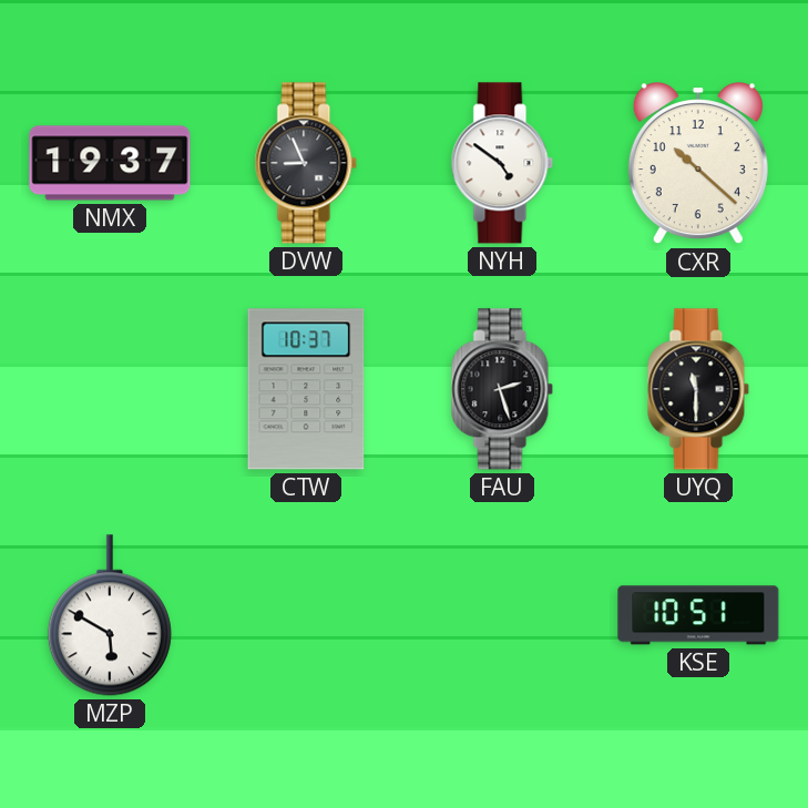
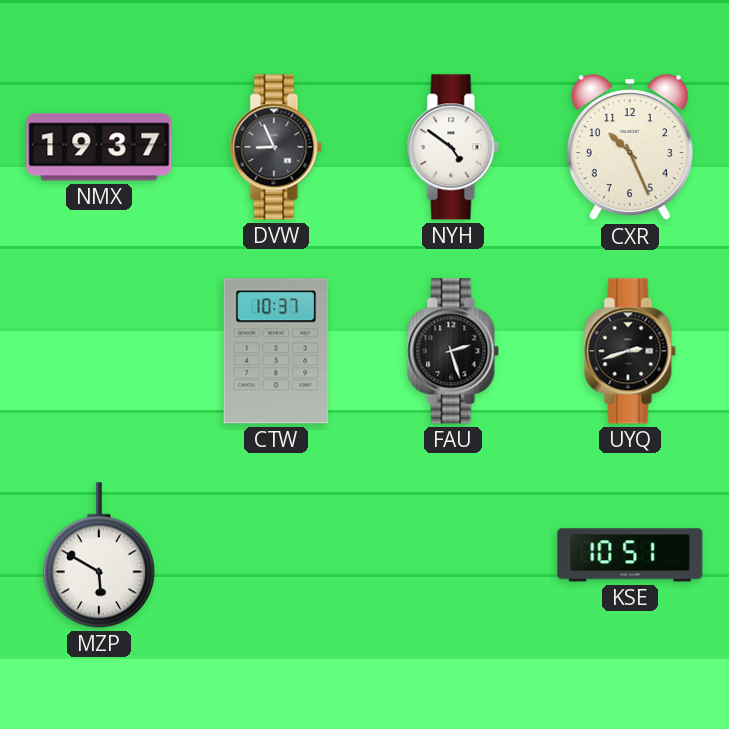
CXR: 10:22 -> 10:26
UYQ: 11:30 -> 2:42
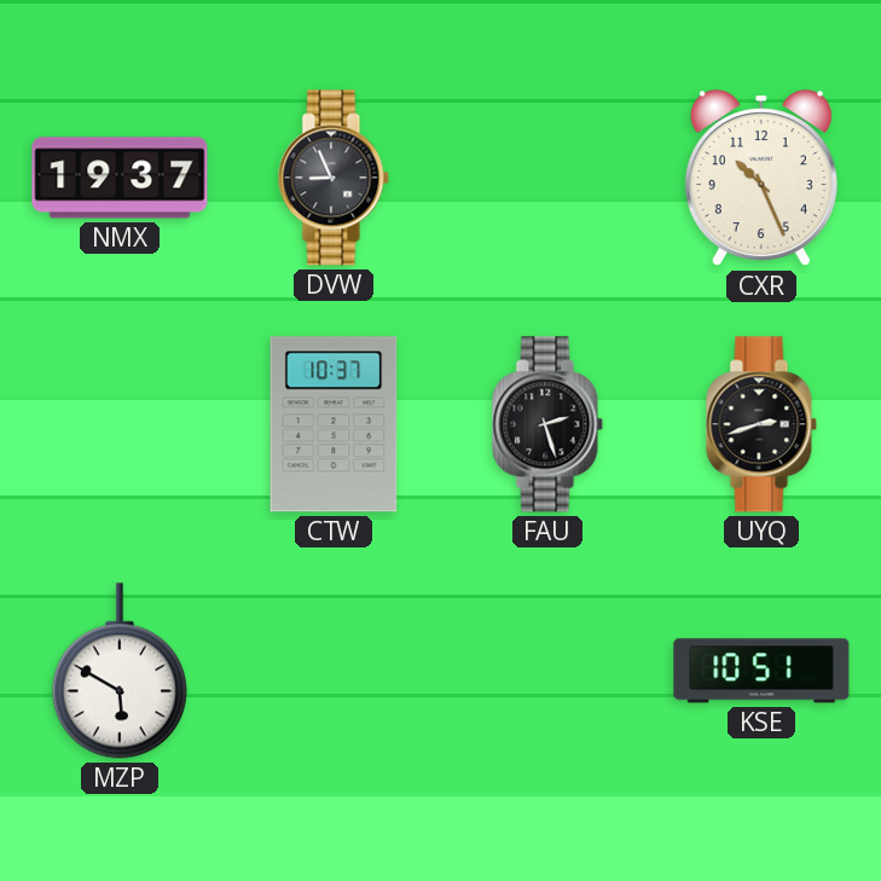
NYH: 4:51 -> none
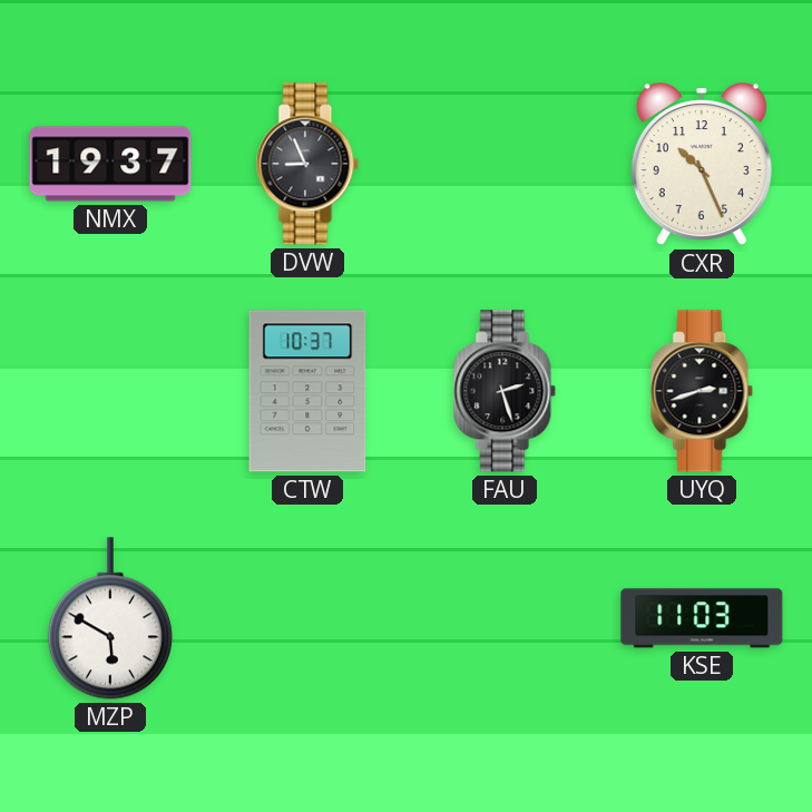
KSE: 10:51 -> 11:03
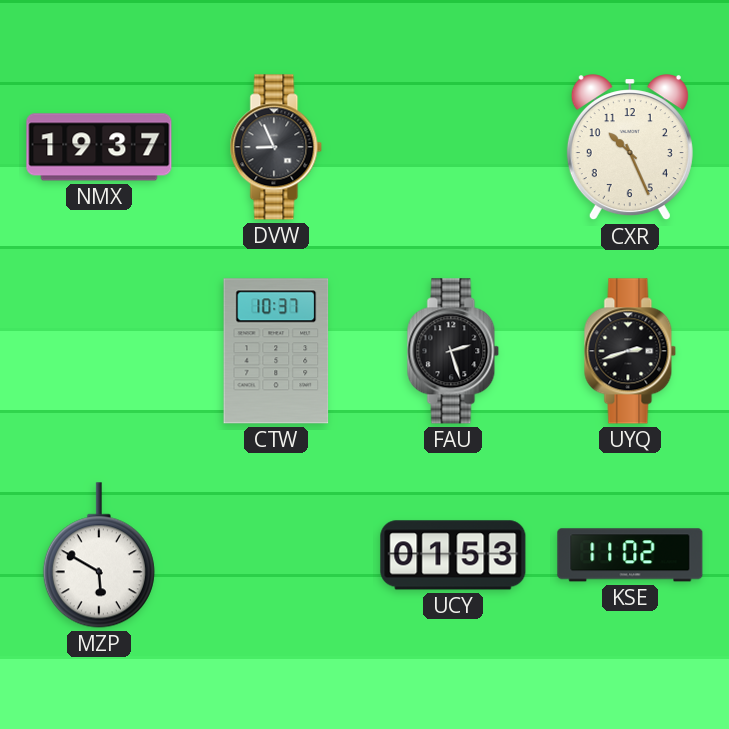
UCY: none -> 01:53
KSE: 11:03 -> 11:02
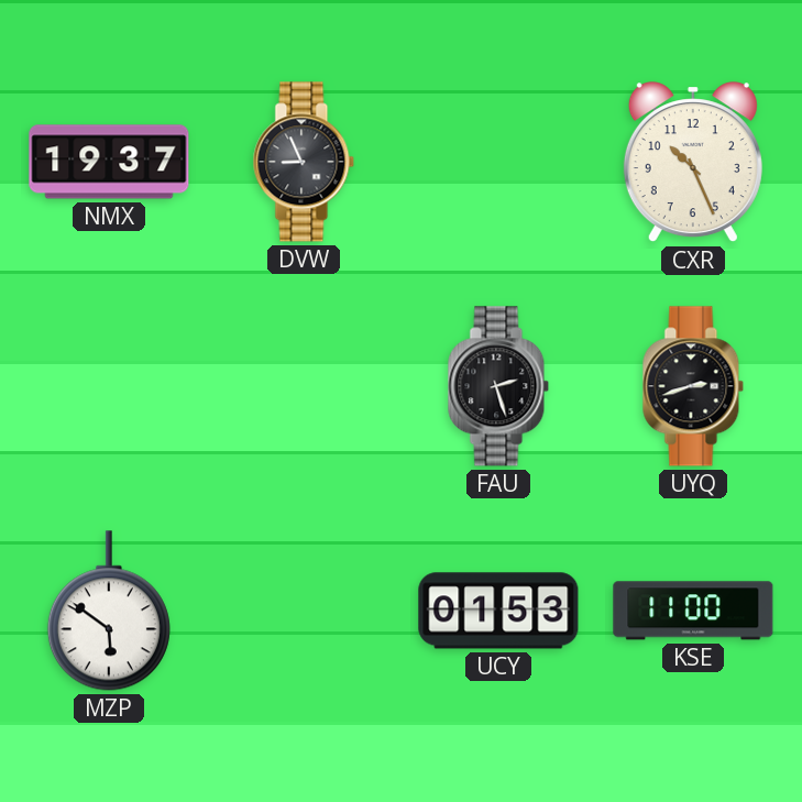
CTW: 10:37 -> none
MZP: 5:50 -> 5:51
KSE: 11:02 -> 11:00
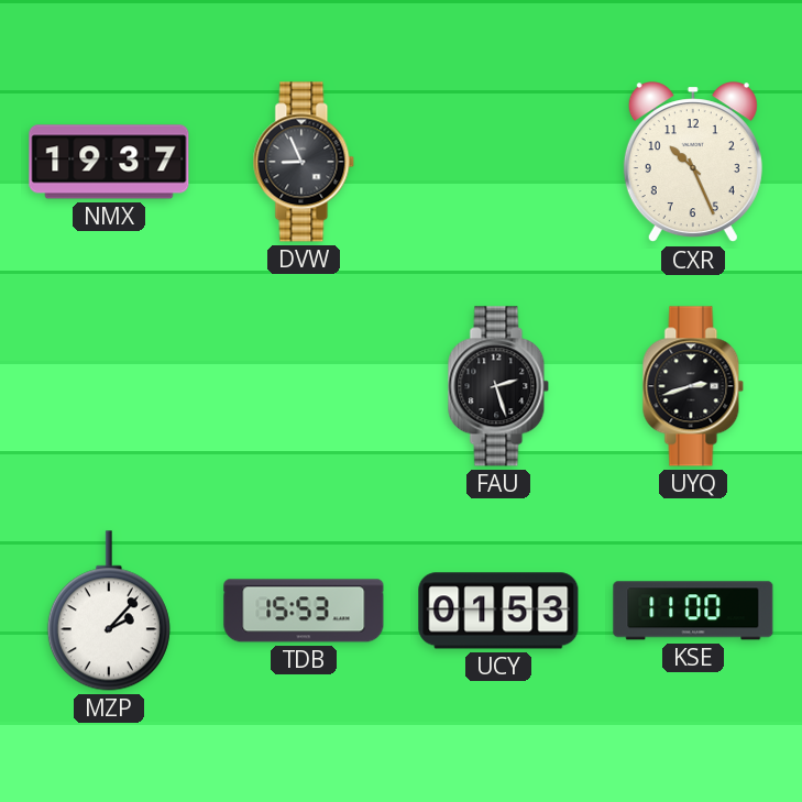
MZP: 5:51 -> 2:07
TDB: none -> 15:53
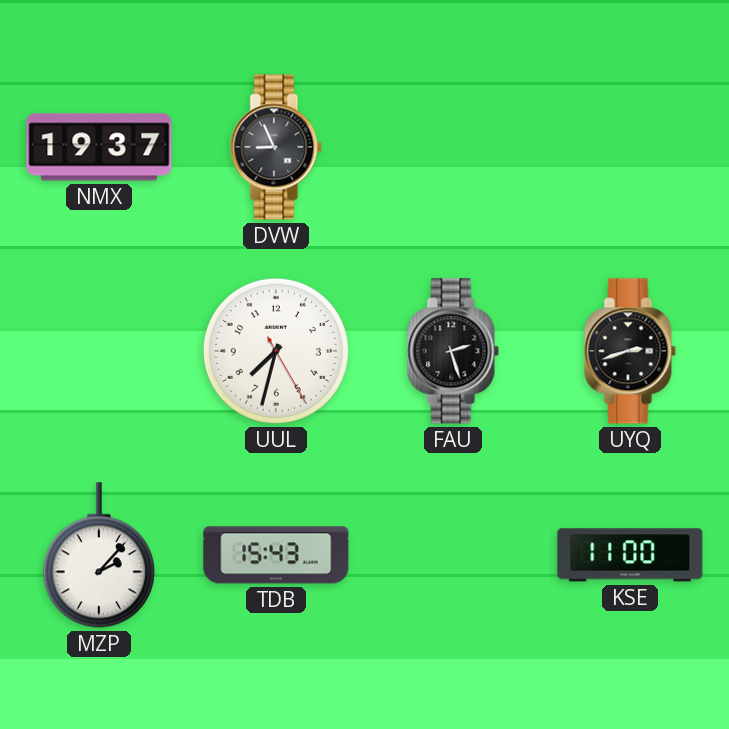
CXR: 10:26 -> none
UUL: none -> 7:32
TDB: 15:53 -> 15:43
UCY: 01:53 -> none
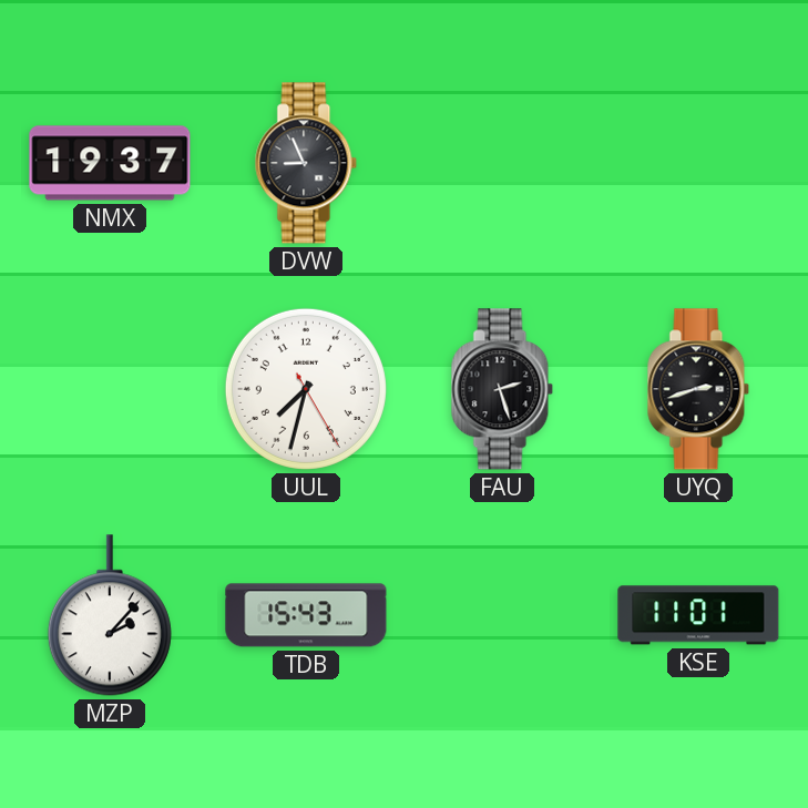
KSE: 11:00 -> 11:01
